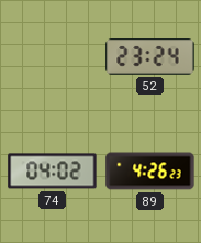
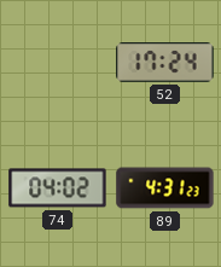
52: 23:24 -> 17:24
89: 4:26 -> 4:31
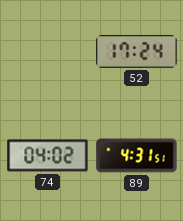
89: 4:31:23 -> 4:31:51
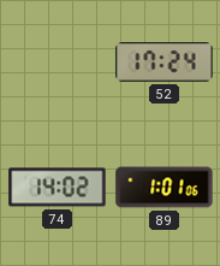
74: 04:02 -> 14:02
89: 4:31 -> 1:01
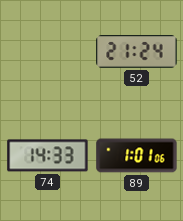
52: 17:24 -> 21:24
74: 14:02 -> 14:33
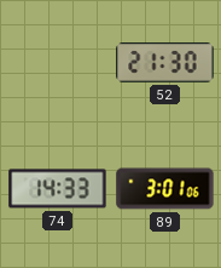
52: 21:24 -> 21:30
89: 1:01 -> 3:01
